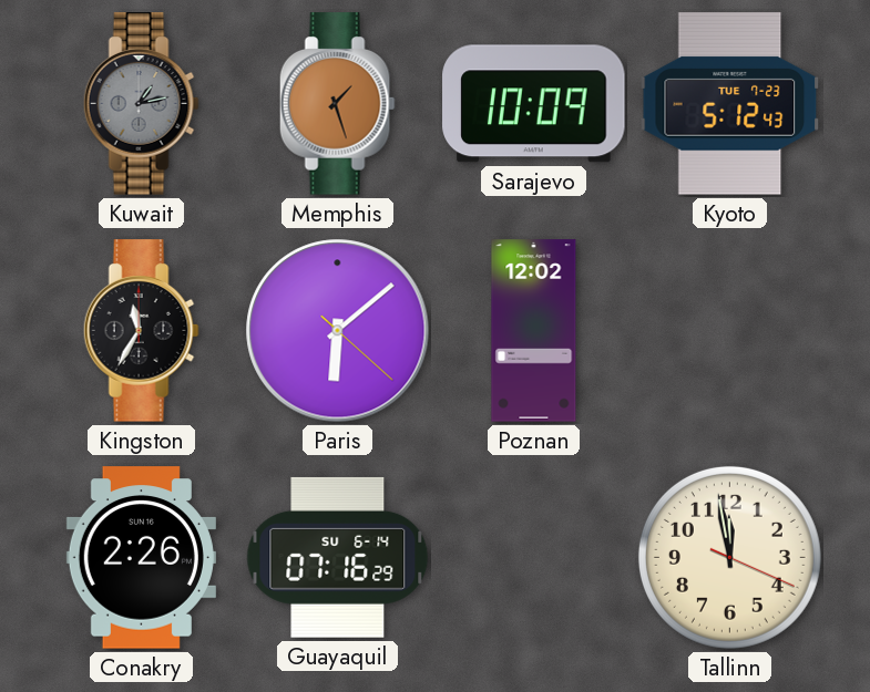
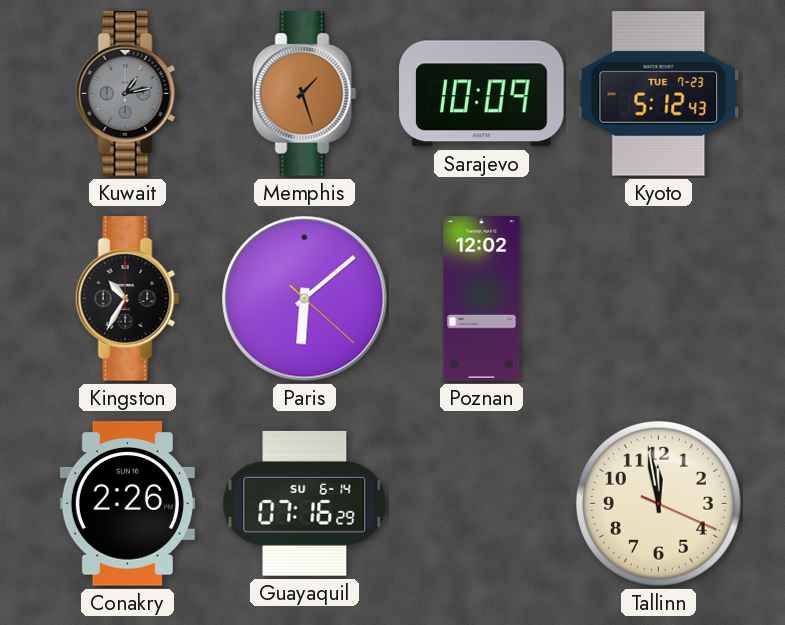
Kingston: 11:35 -> 10:35
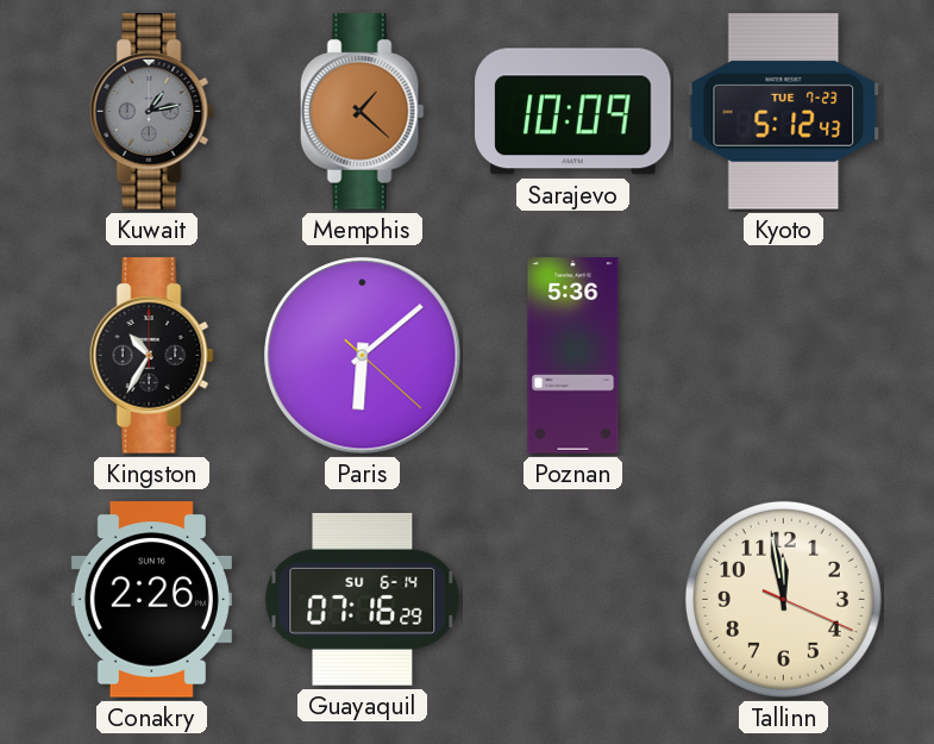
Memphis: 1:27 -> 1:22
Poznan: 12:02 -> 5:36
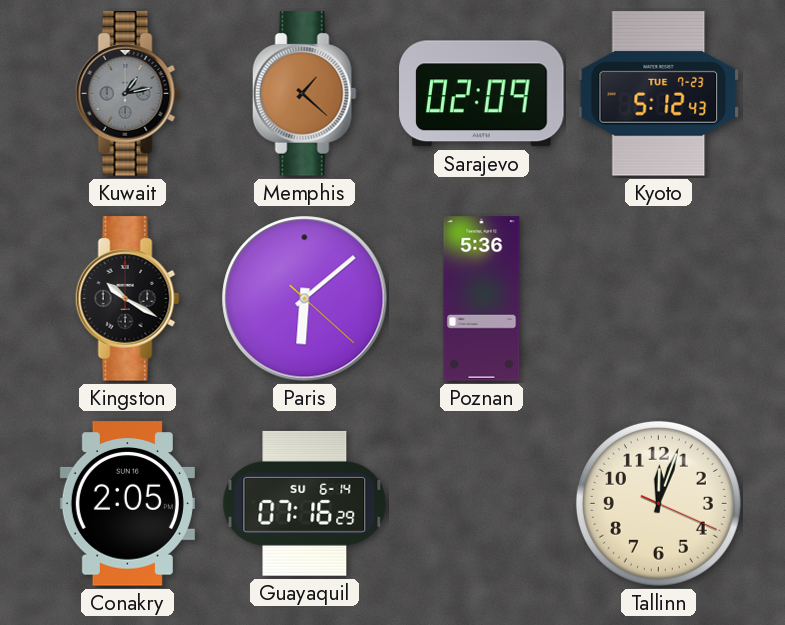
Sarajevo: 10:09 -> 02:09
Kingston: 10:35 -> 10:20
Conakry: 2:26 -> 2:05
Tallinn: 11:58 -> 12:03
